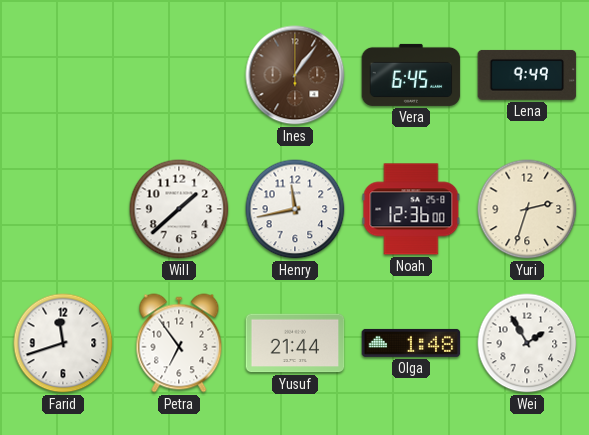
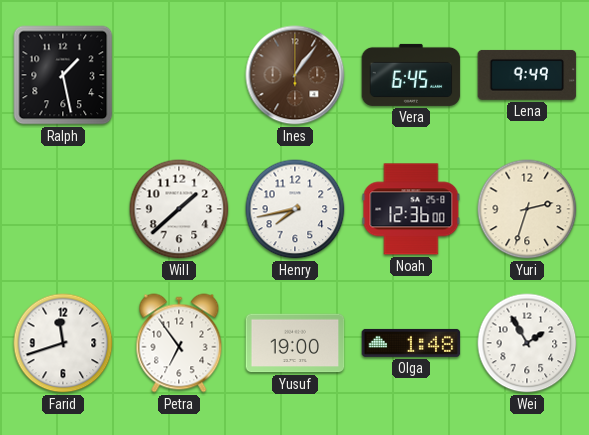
Ralph: none -> 1:28
Henry: 11:43 -> 7:43
Yusuf: 21:44 -> 19:00
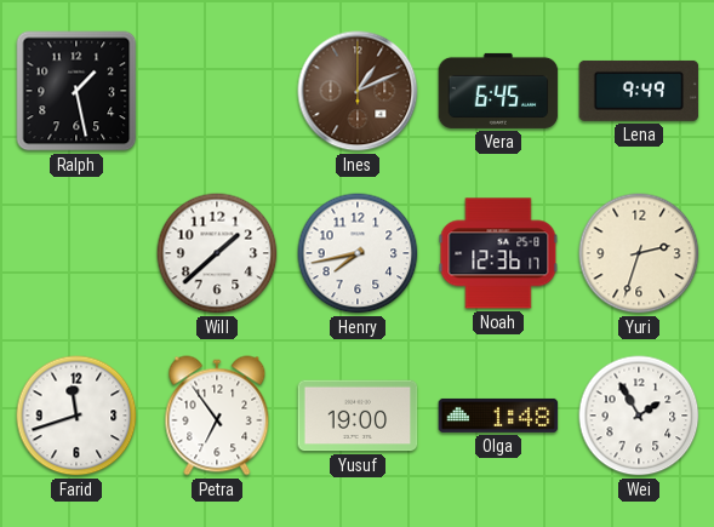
Ines: 1:06 -> 1:11
Noah: 12:36:00 -> 12:36:17
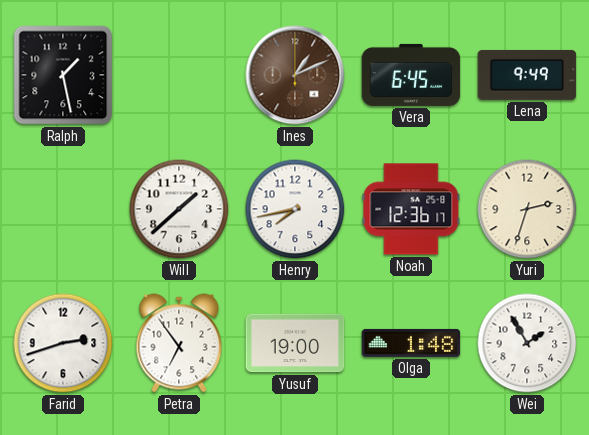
Farid: 11:42 -> 2:42
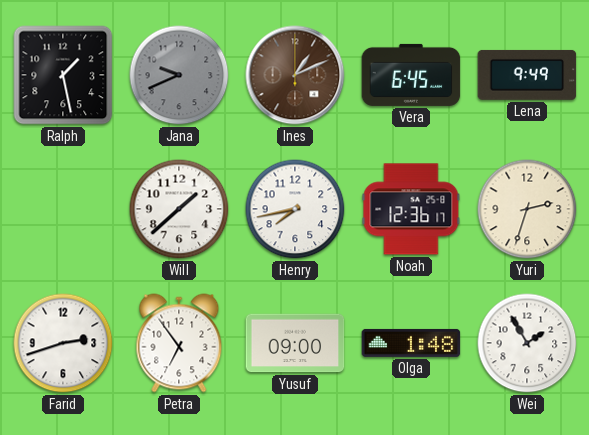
Jana: none -> 9:41
Yusuf: 19:00 -> 09:00
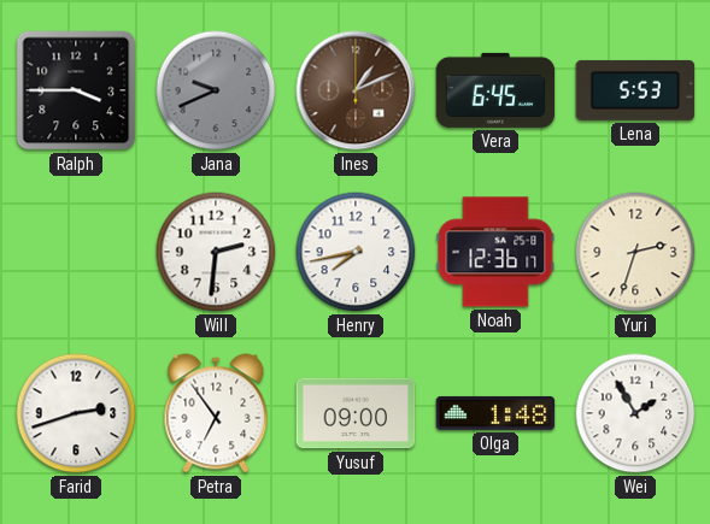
Ralph: 1:28 -> 3:45
Lena: 9:49 -> 5:53
Will: 1:38 -> 2:31
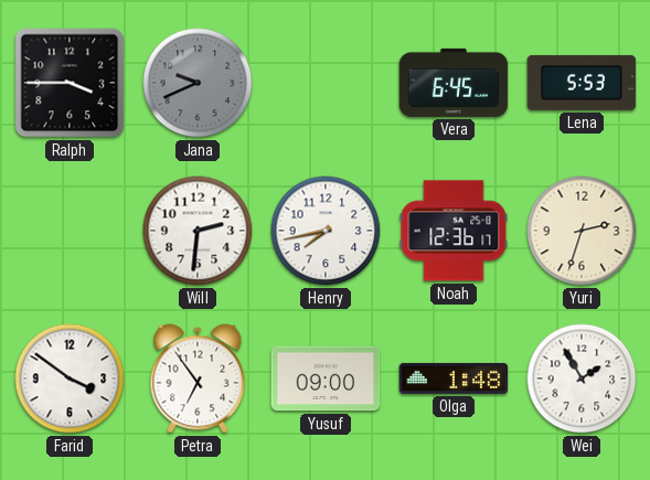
Ines: 1:11 -> none
Farid: 2:42 -> 3:51
